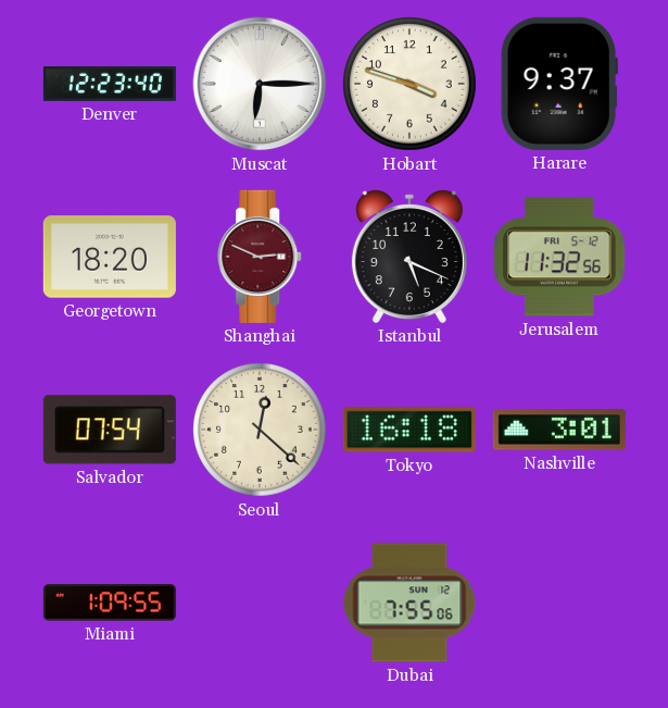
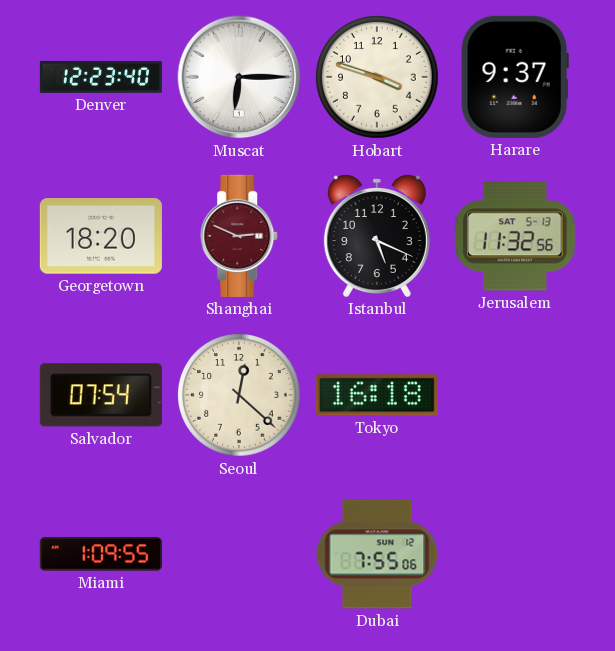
Jerusalem date: FRI 5-12 -> SAT 5-13
Nashville: 3:01 -> none
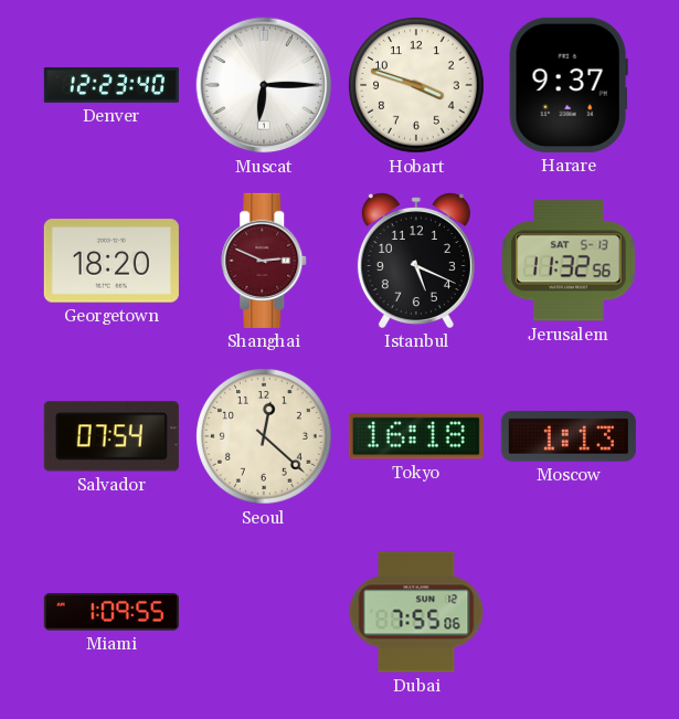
Moscow: none -> 1:13
